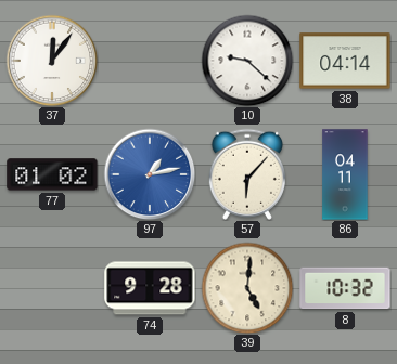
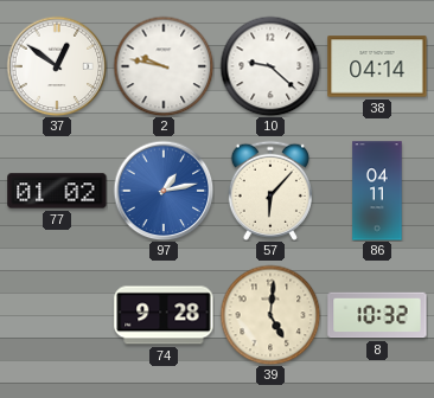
37: 12:06 -> 12:51
2: none -> 9:47
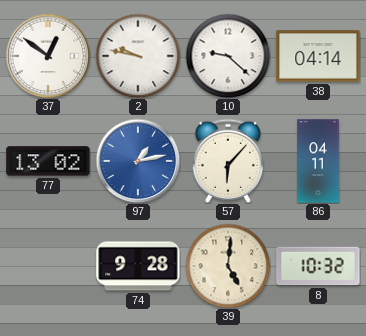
77: 01:02 -> 13:02
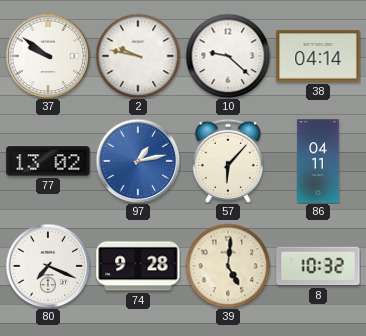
37: 12:51 -> 9:51
80: none -> 7:19
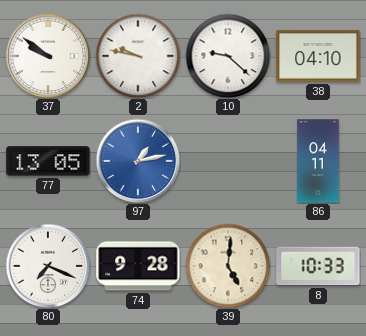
38: 04:14 -> 04:10
77: 13:02 -> 13:05
57: 6:07 -> none
8: 10:32 -> 10:33
